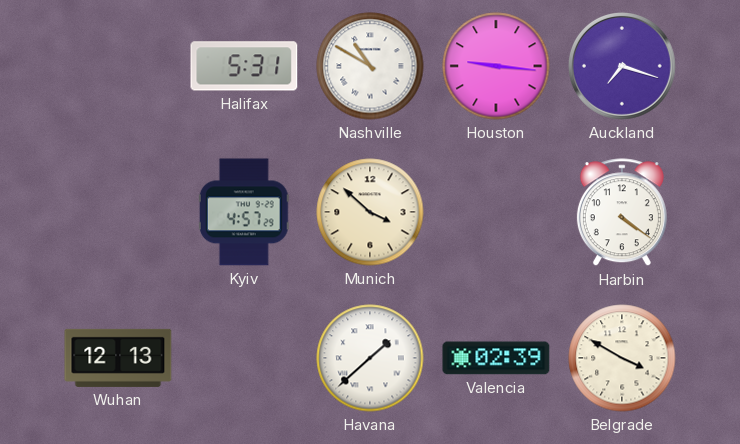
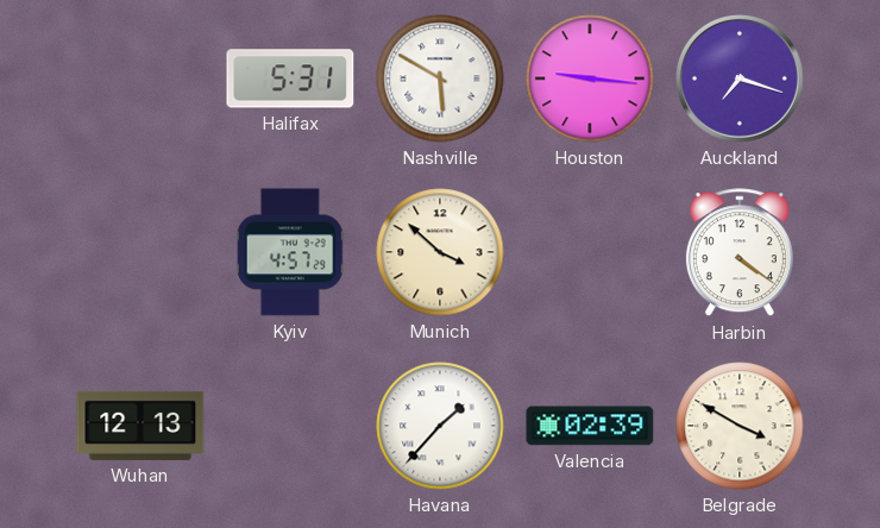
Nashville: 10:50 -> 5:50
Havana: 1:38 -> 1:37
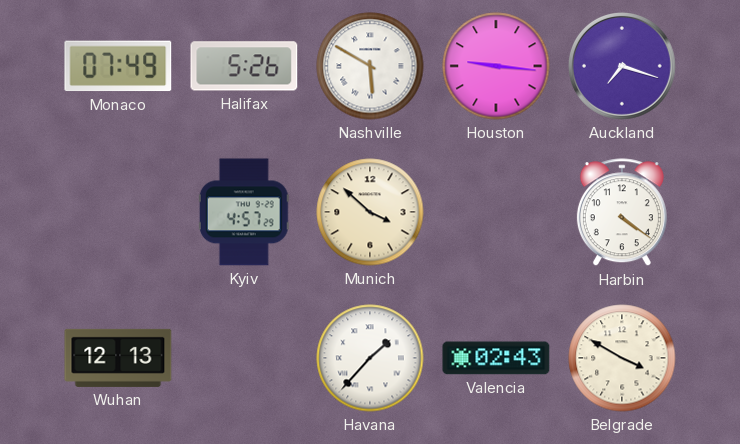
Monaco: none -> 07:49
Halifax: 5:31 -> 5:26
Valencia: 02:39 -> 02:43
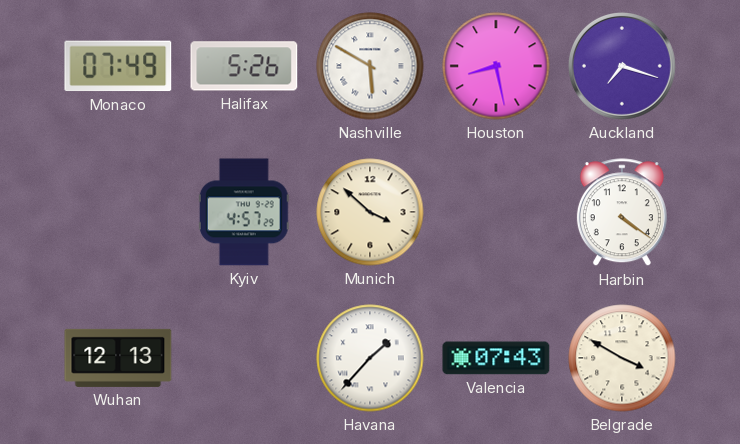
Houston: 9:16 -> 8:28
Valencia: 02:43 -> 07:43
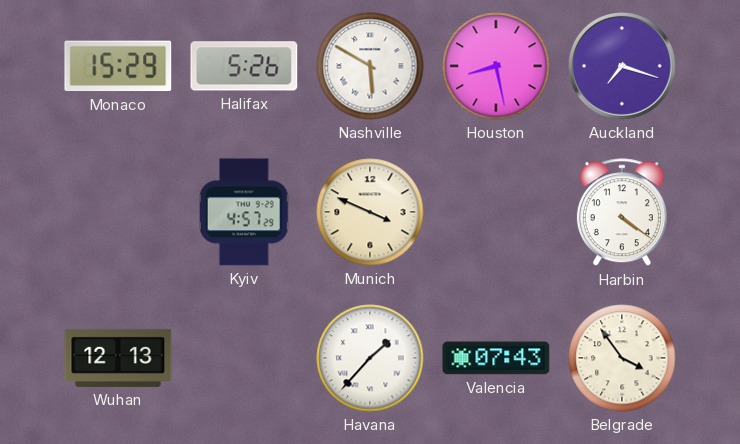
Monaco: 07:49 -> 15:29
Munich: 3:52 -> 3:49
Belgrade: 3:50 -> 3:54
